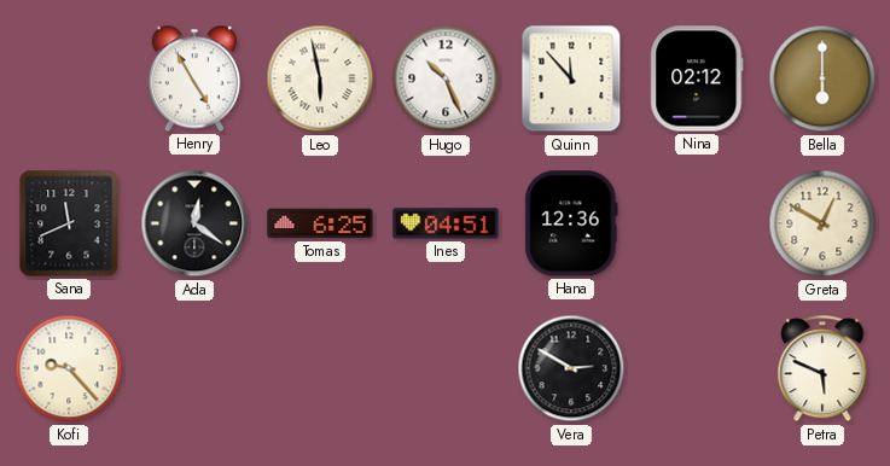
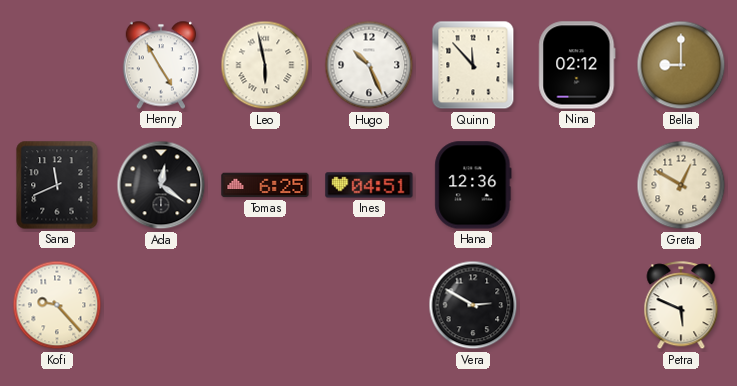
Bella: 6:00 -> 9:00
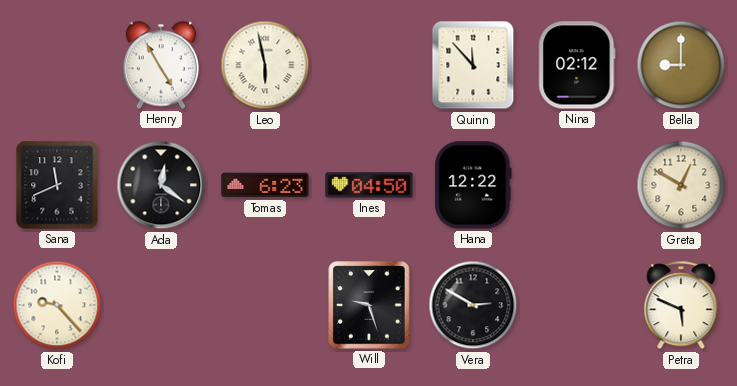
Hugo: 10:26 -> none
Tomas: 6:25 -> 6:23
Ines: 04:51 -> 04:50
Hana: 12:36 -> 12:22
Will: none -> 9:27
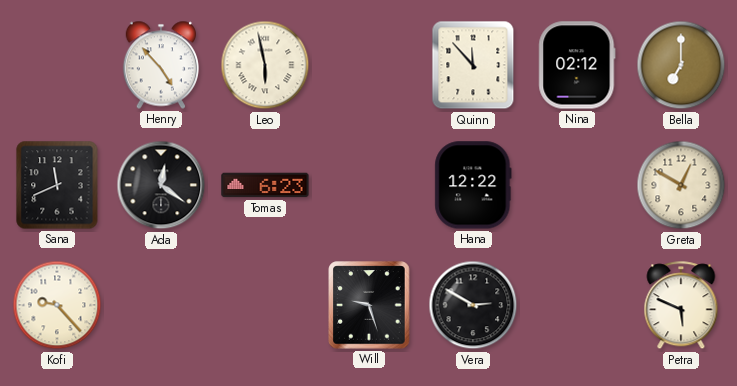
Henry: 4:55 -> 4:53
Bella: 9:00 -> 7:00
Ines: 04:50 -> none
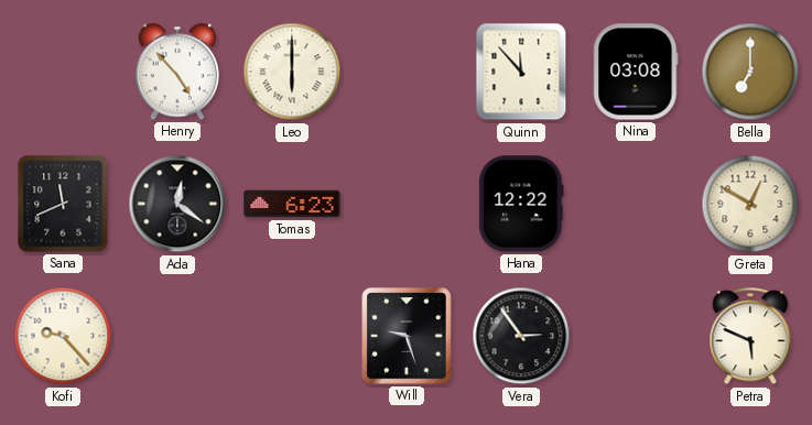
Leo: 5:58 -> 6:00
Nina: 02:12 -> 03:08
Vera: 2:50 -> 2:54
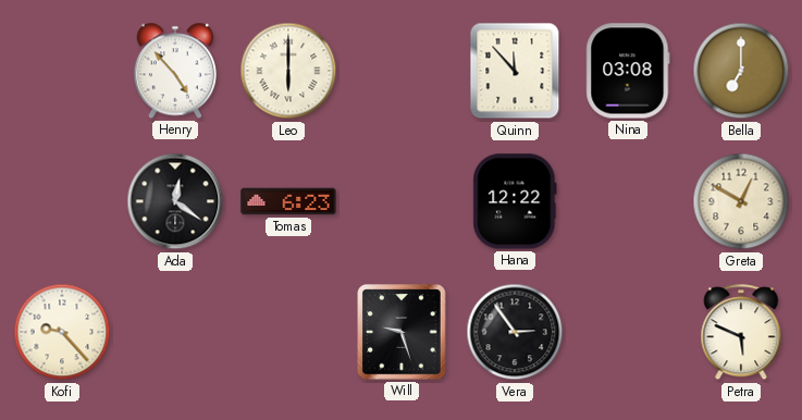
Sana: 11:41 -> none
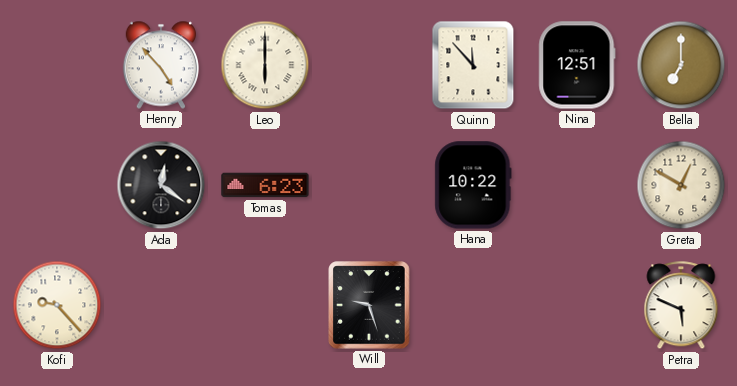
Nina: 03:08 -> 12:51
Hana: 12:22 -> 10:22
Vera: 2:54 -> none
